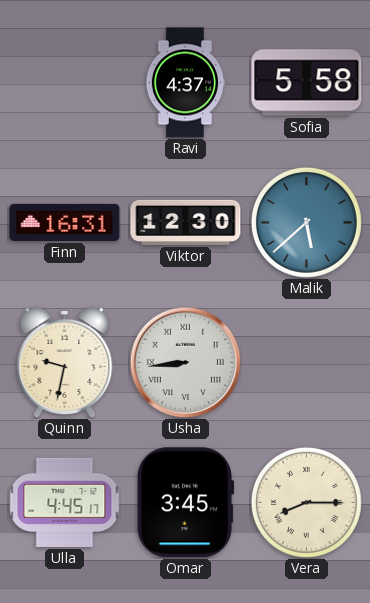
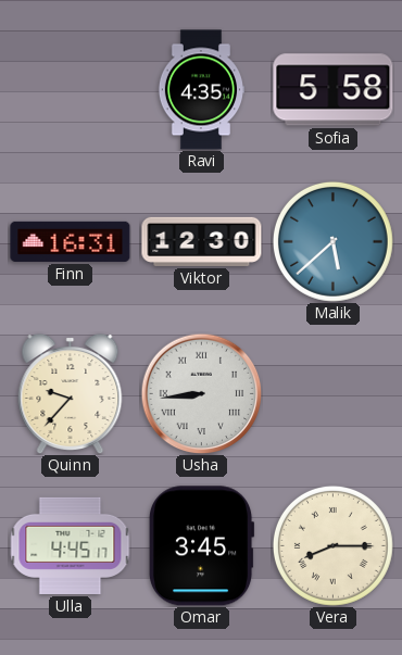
Ravi: 4:37 -> 4:35
Quinn: 9:32 -> 9:37
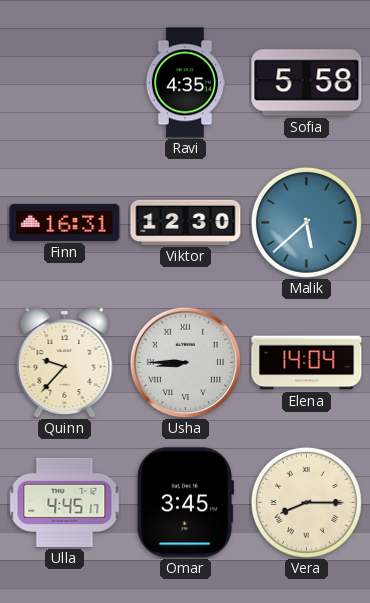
Usha: 8:44 -> 8:45
Elena: none -> 14:04
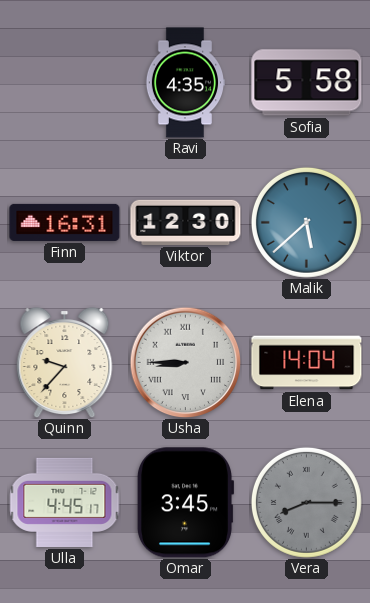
Vera dial: cream -> grey
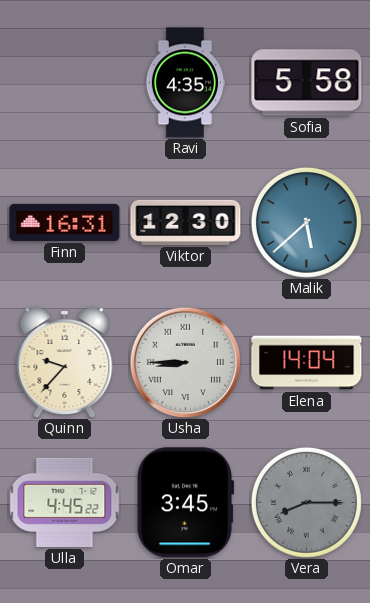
Ulla: 4:45:17 -> 4:45:22
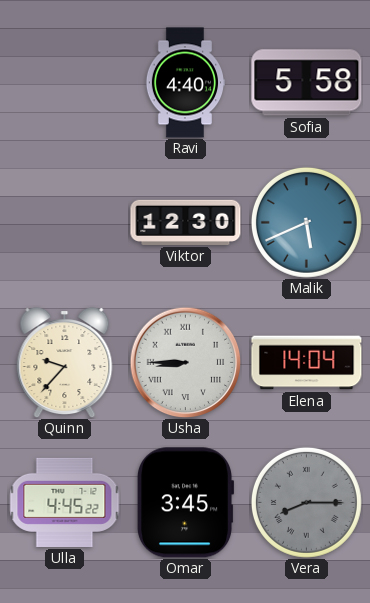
Ravi: 4:35 -> 4:40
Finn: 16:31 -> none
Malik: 5:38 -> 5:41
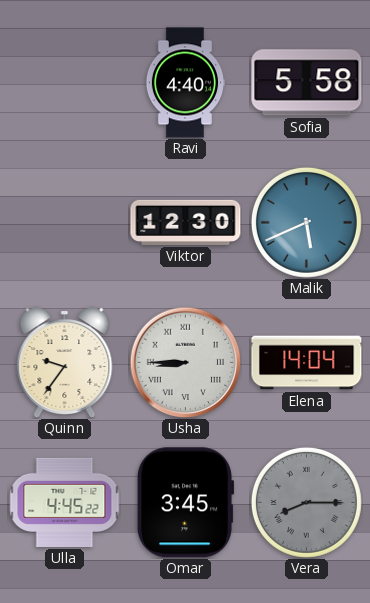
Quinn: 9:37 -> 9:36
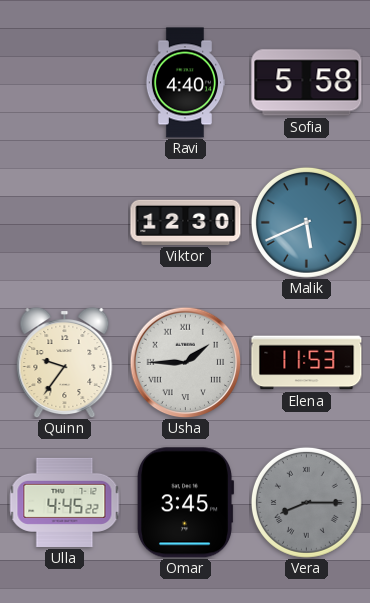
Usha: 8:45 -> 1:45
Elena: 14:04 -> 11:53
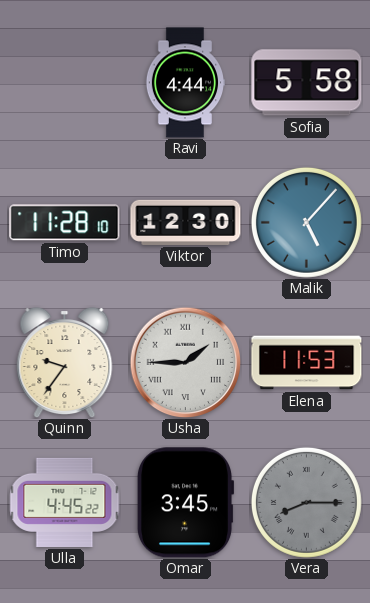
Ravi: 4:40 -> 4:44
Timo: none -> 11:28
Malik: 5:41 -> 5:07
